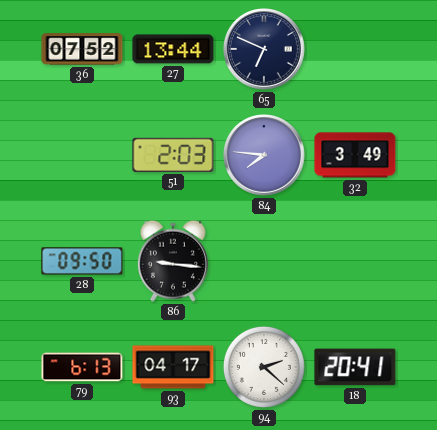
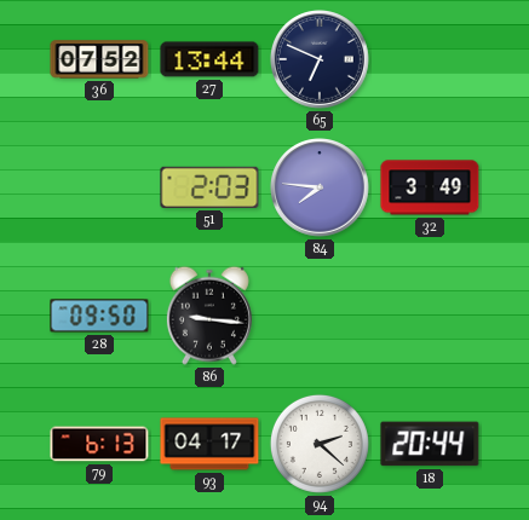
18: 20:41 -> 20:44
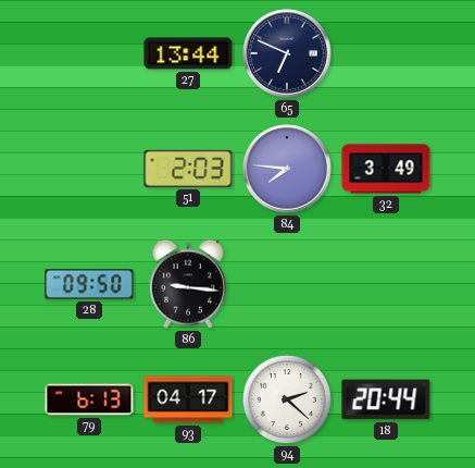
36: 07:52 -> none
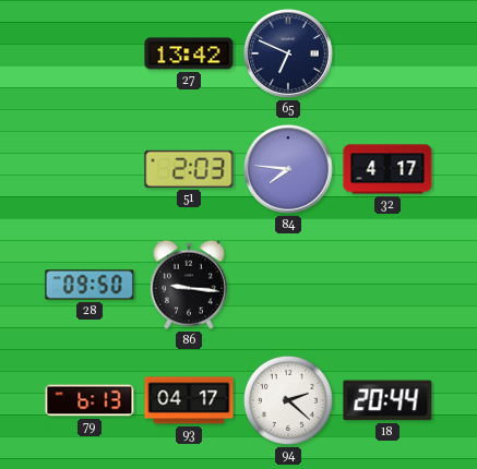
27: 13:44 -> 13:42
32: 3:49 -> 4:17
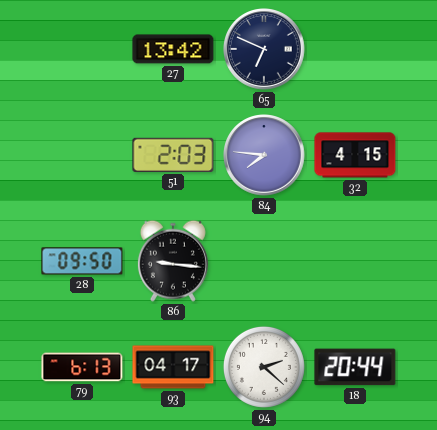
32: 4:17 -> 4:15
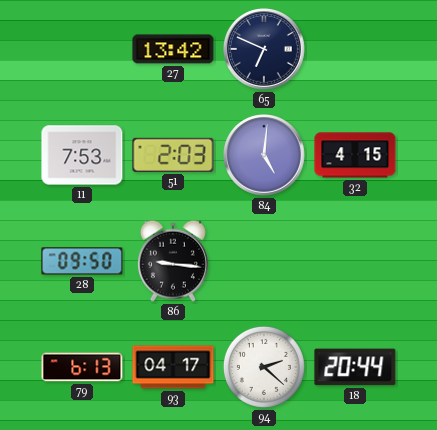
11: none -> 7:53
84: 7:46 -> 5:01
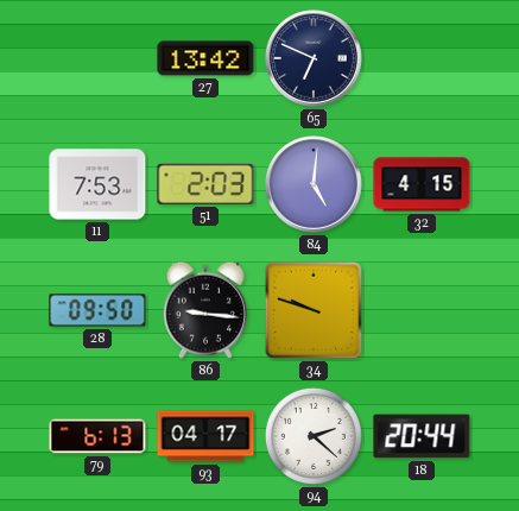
34: none -> 9:48
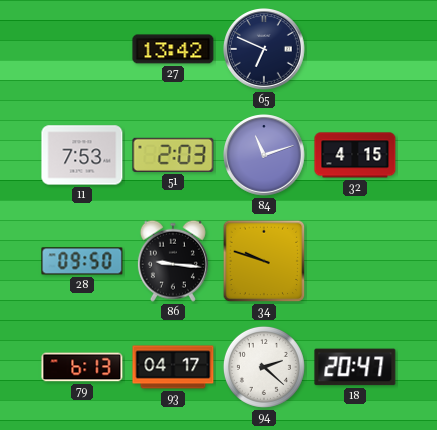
84: 5:01 -> 11:12
18: 20:44 -> 20:47
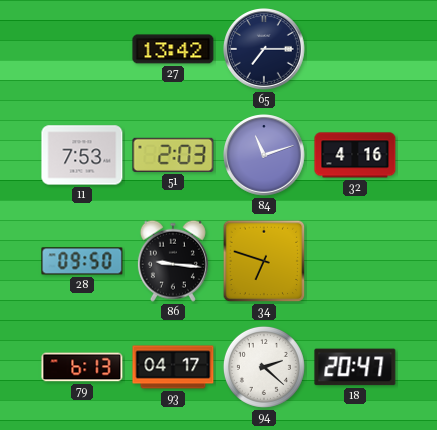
65: 6:49 -> 7:15
32: 4:15 -> 4:16
34: 9:48 -> 6:48
